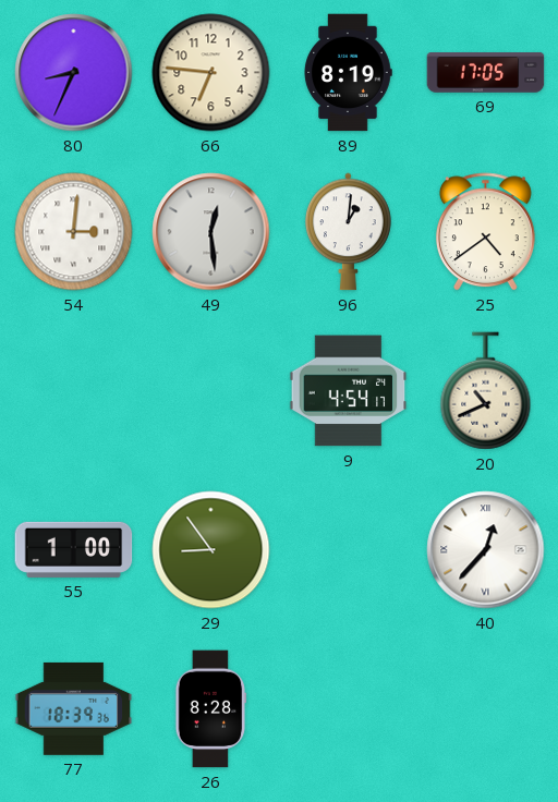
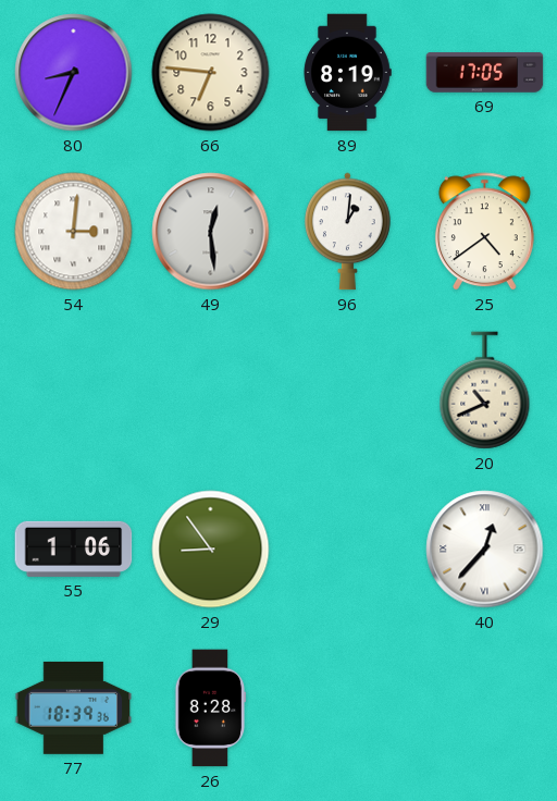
9: 4:54 -> none
55: 1:00 -> 1:06
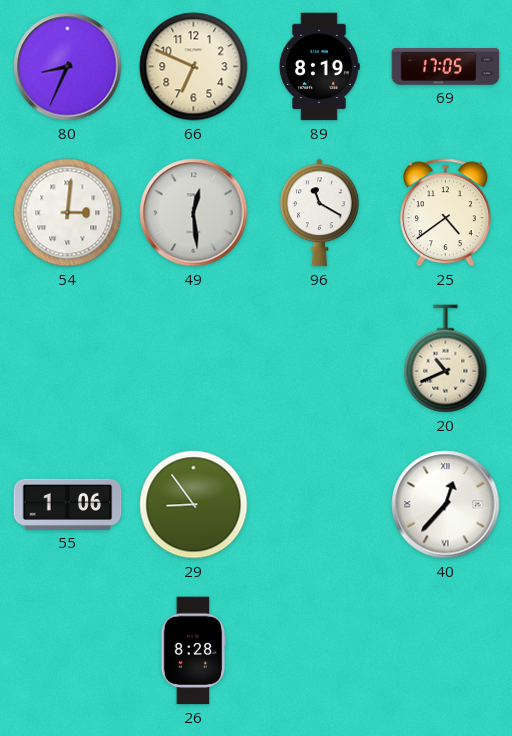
66: 6:46 -> 6:49
96: 1:01 -> 11:20
77: 18:39 -> none
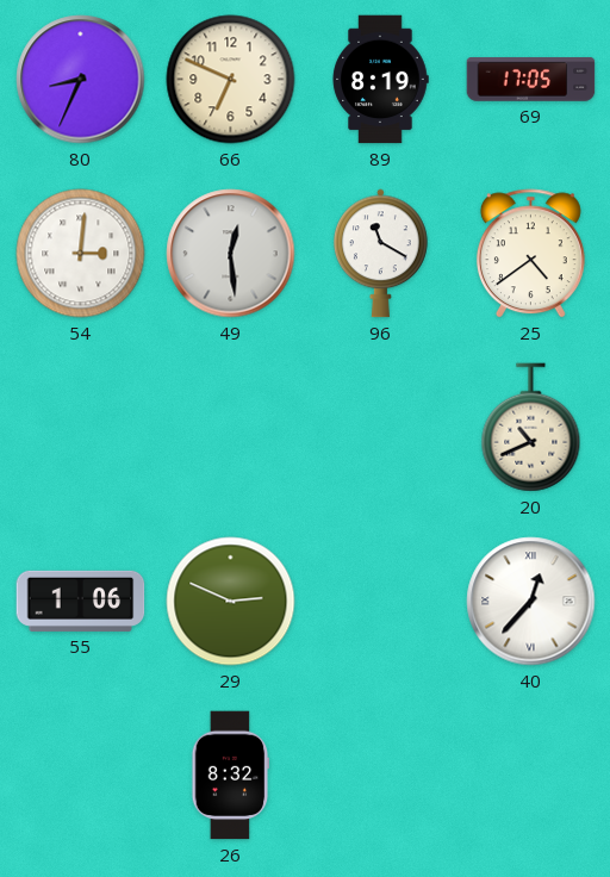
29: 8:54 -> 2:49
26: 8:28 -> 8:32
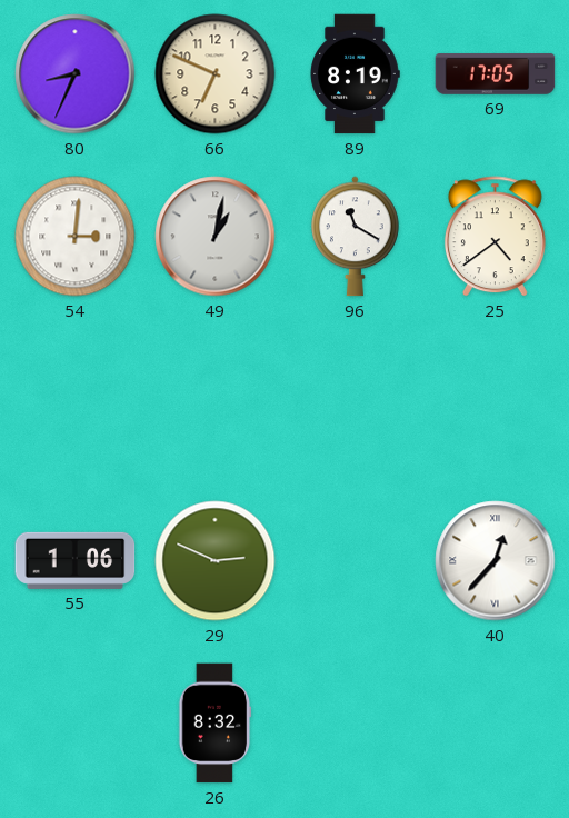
49: 12:29 -> 1:02
20: 10:41 -> none
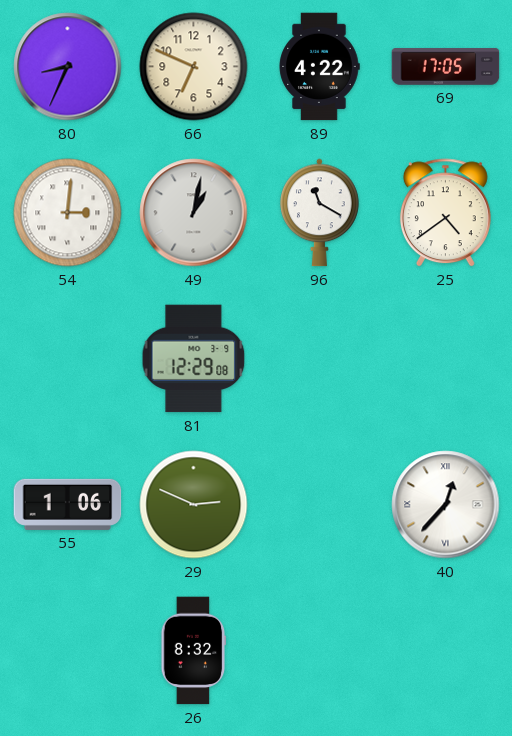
89: 8:19 -> 4:22
81: none -> 12:29
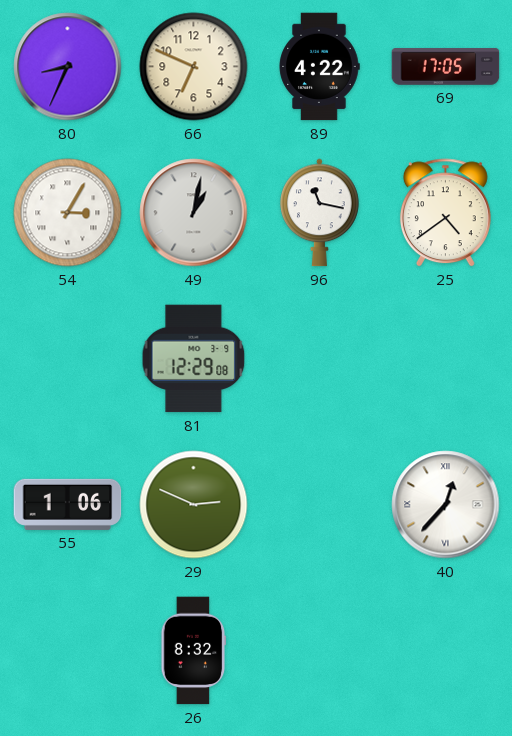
54: 3:01 -> 3:05
96: 11:20 -> 11:17
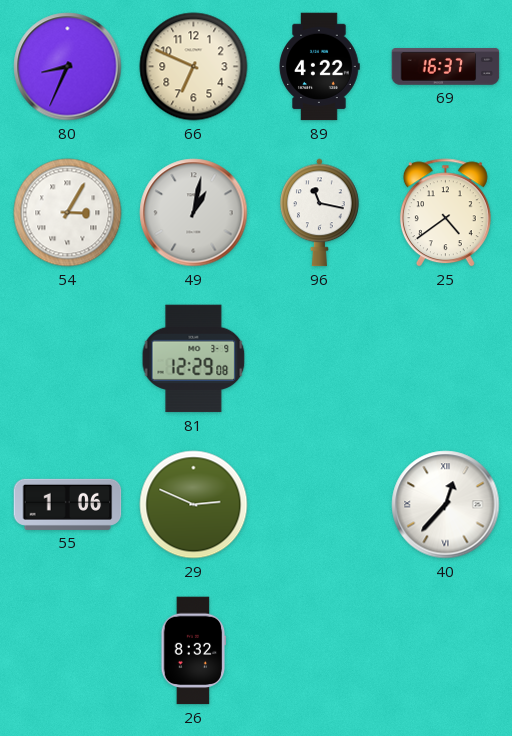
69: 17:05 -> 16:37
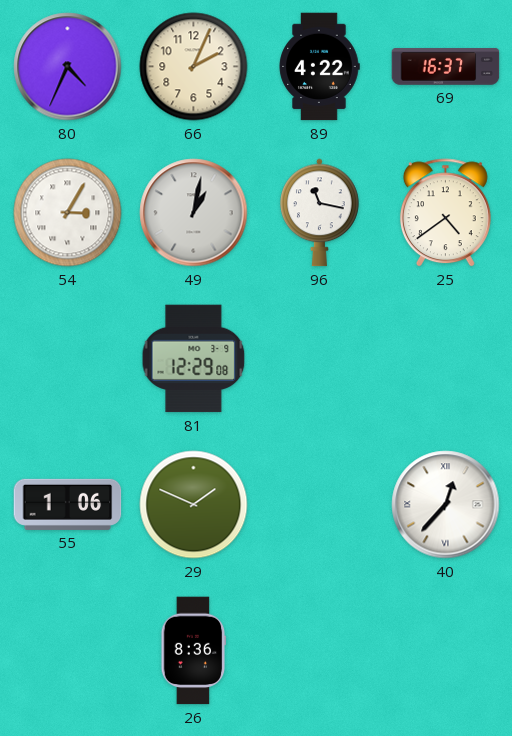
80: 8:34 -> 4:34
66: 6:49 -> 2:04
29: 2:49 -> 1:49
26: 8:32 -> 8:36
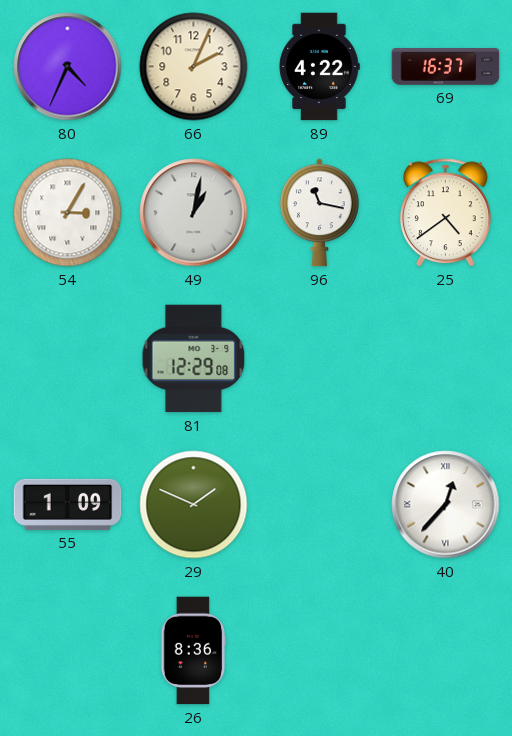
55: 1:06 -> 1:09
